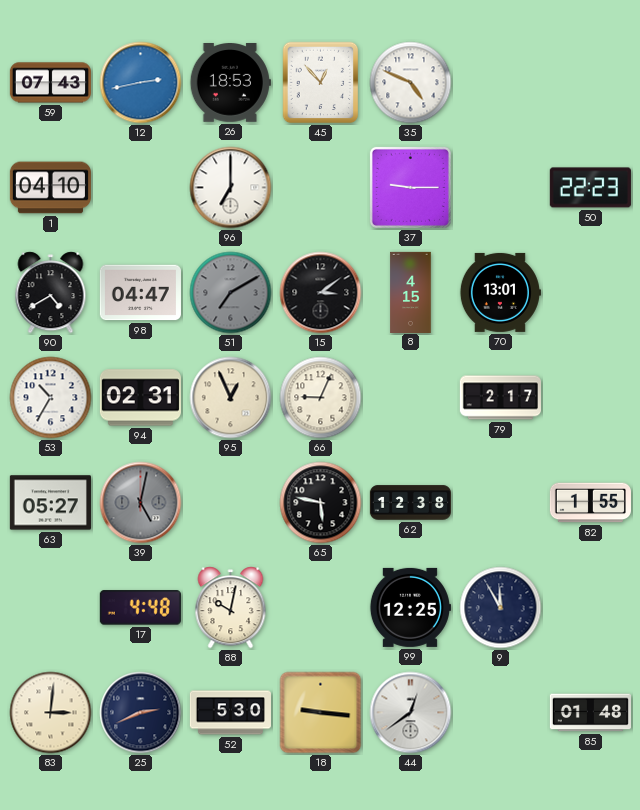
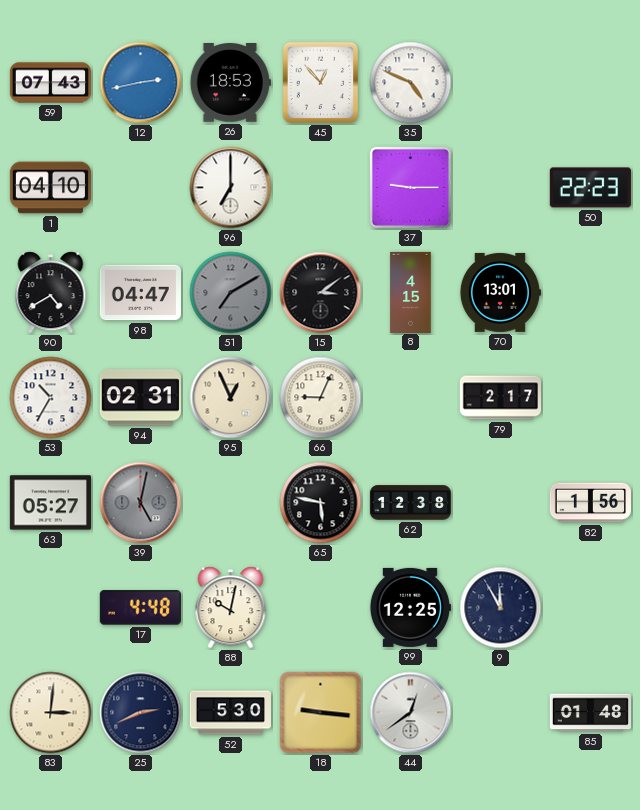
82: 1:55 -> 1:56
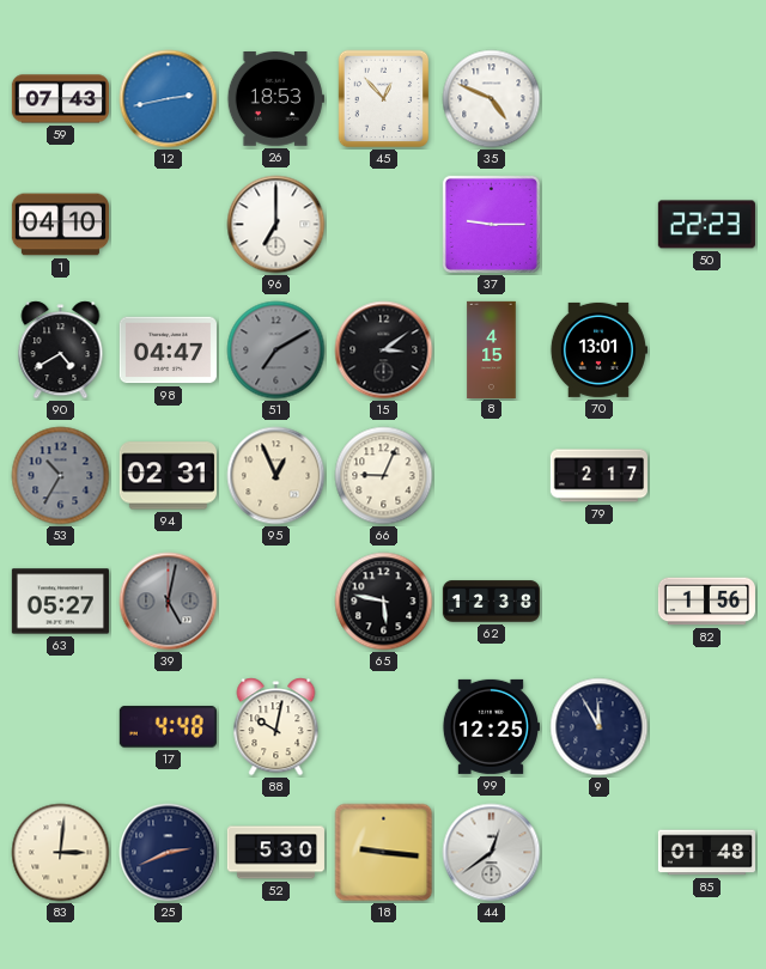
53 dial: white -> grey
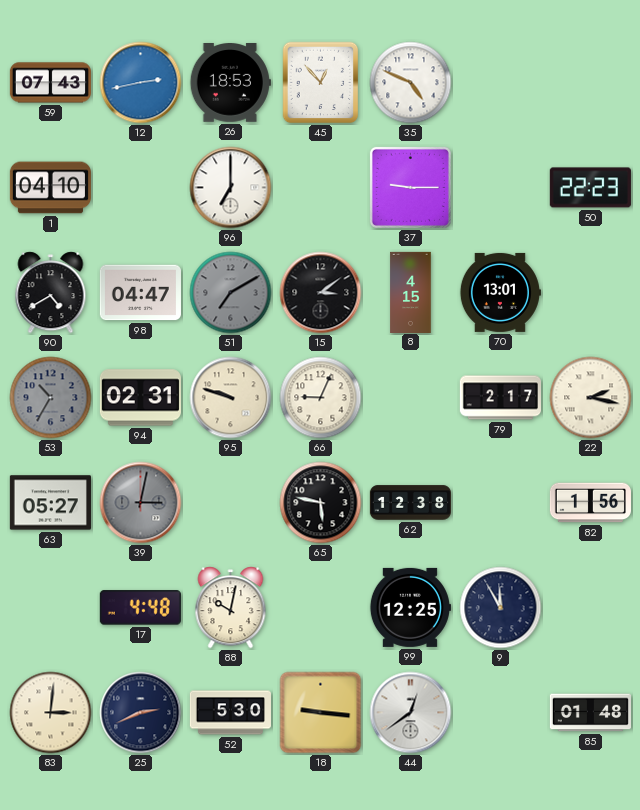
95: 12:56 -> 9:48
22: none -> 2:17
39: 5:02 -> 3:02
